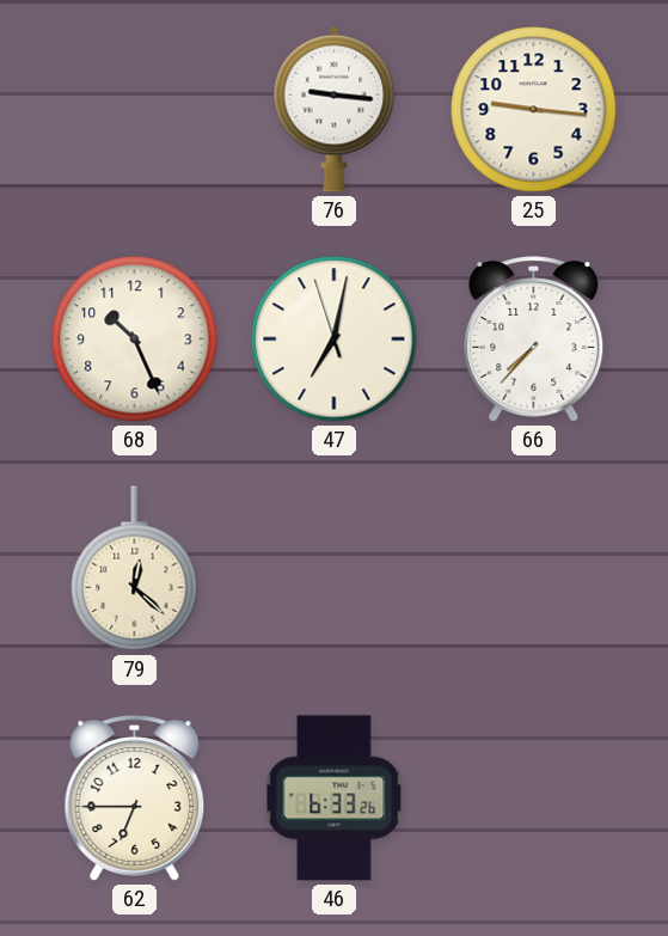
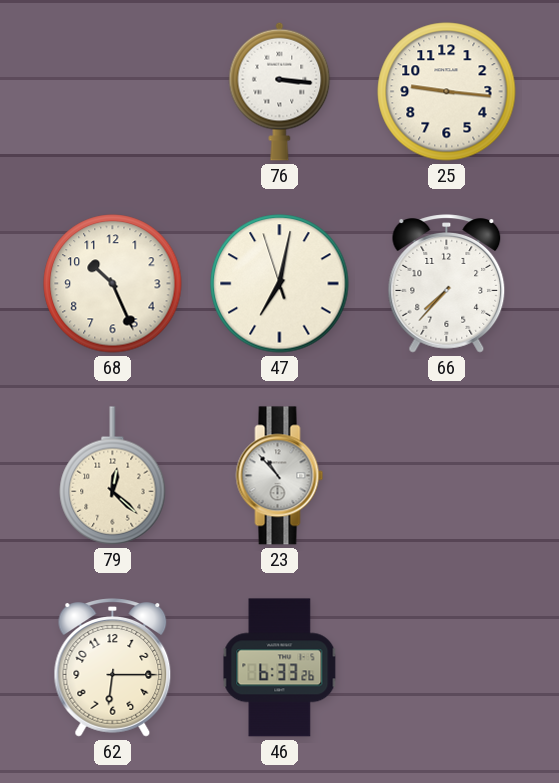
76: 9:16 -> 3:16
23: none -> 10:53
62: 6:45 -> 6:15
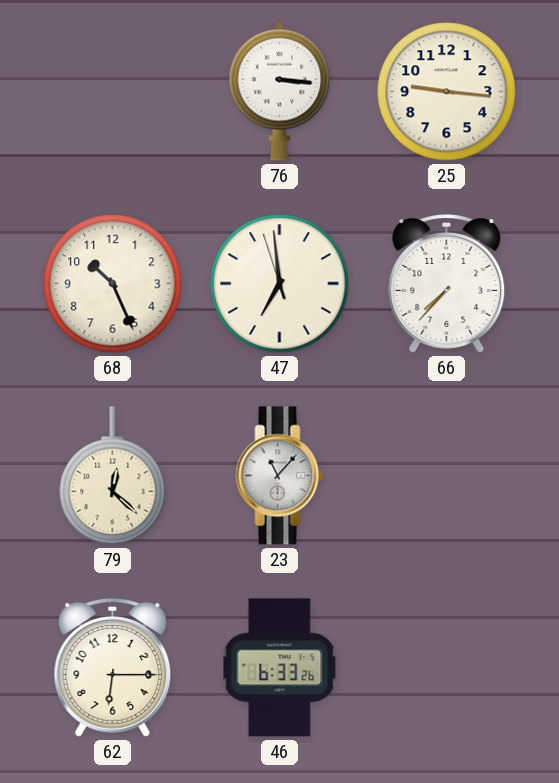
47: 7:01 -> 6:58
23: 10:53 -> 11:07
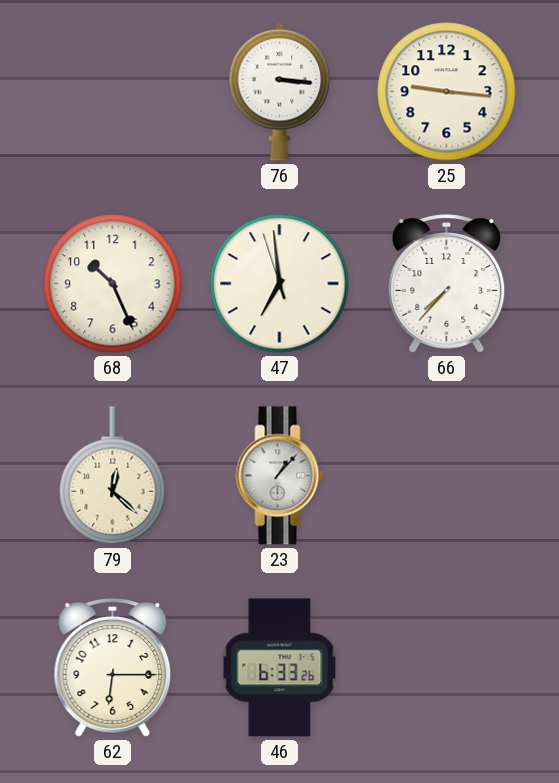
23: 11:07 -> 1:07
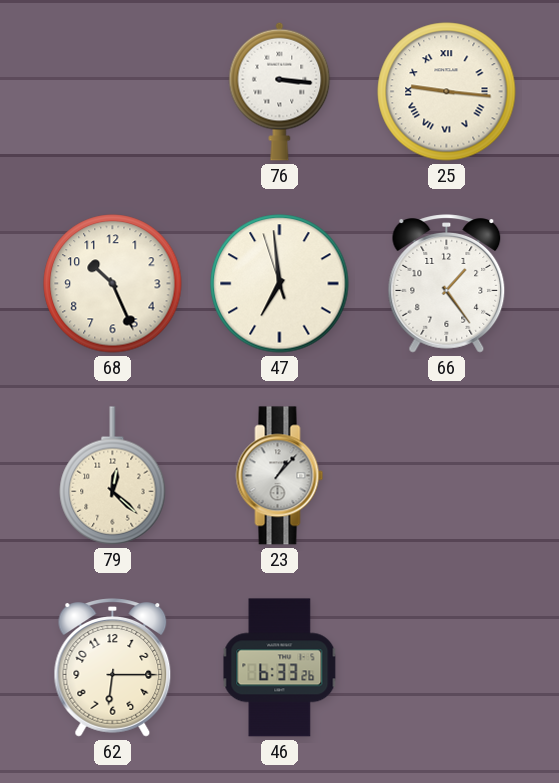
25 numerals: Arabic -> Roman
66: 7:37 -> 1:24
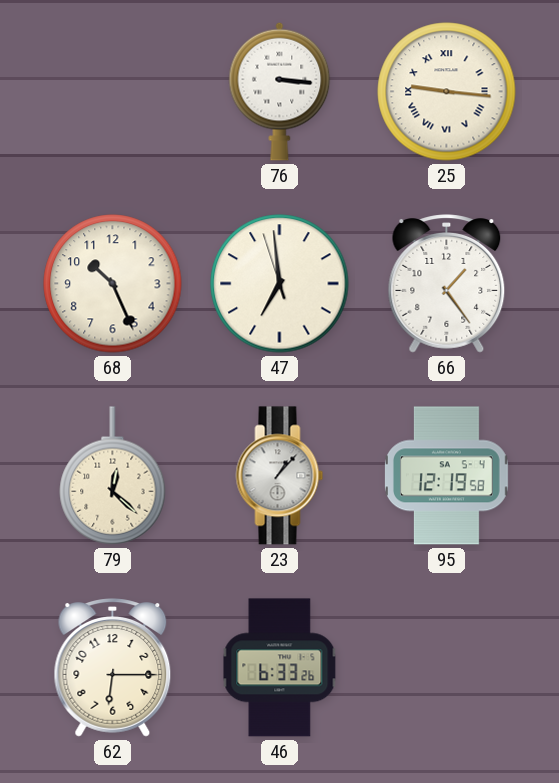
95: none -> 12:19
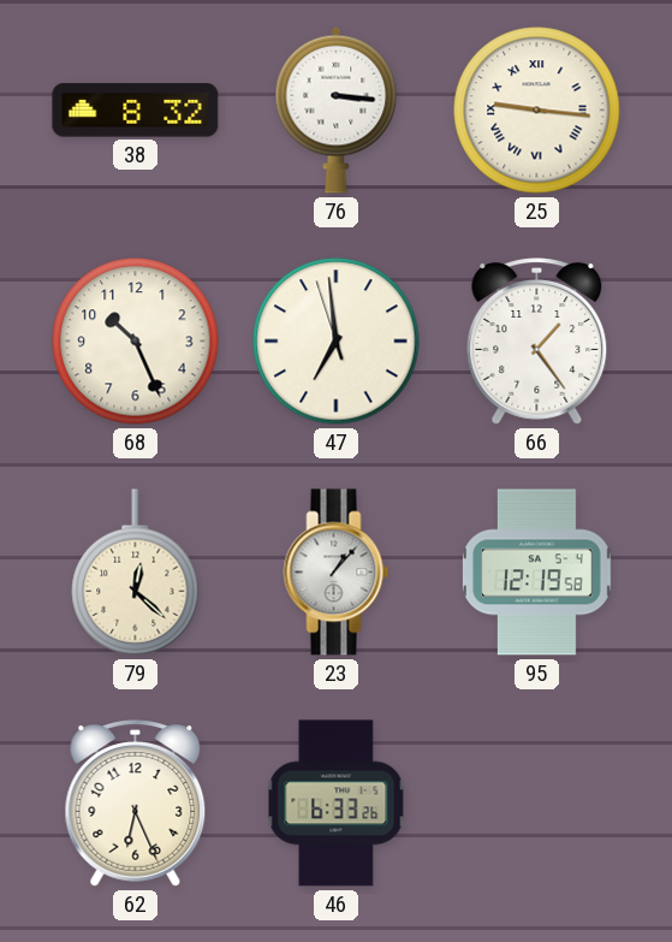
38: none -> 8:32
62: 6:15 -> 6:26
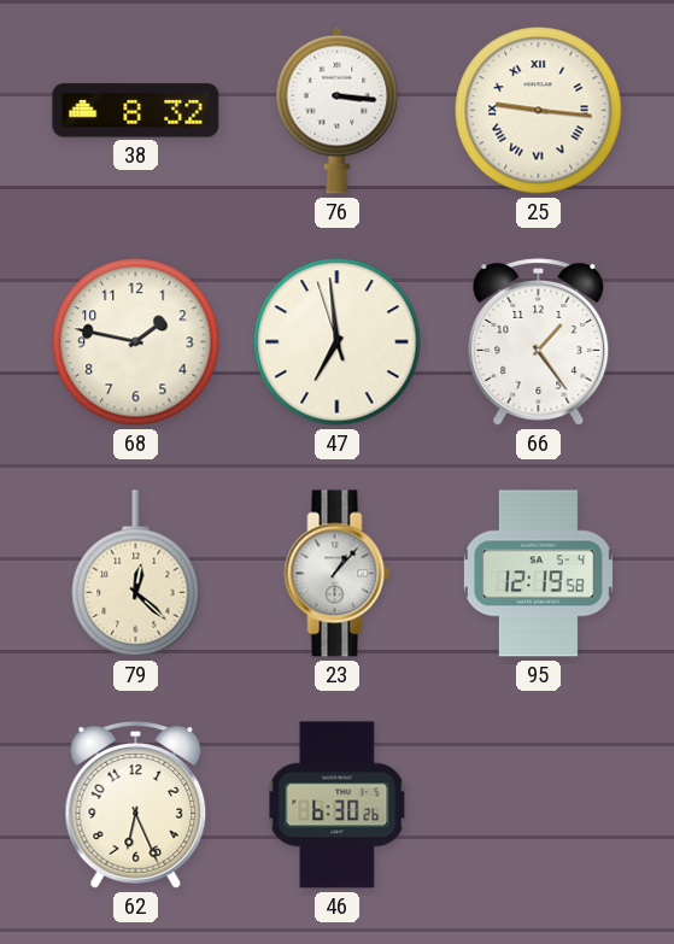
68: 10:26 -> 1:47
46: 6:33 -> 6:30
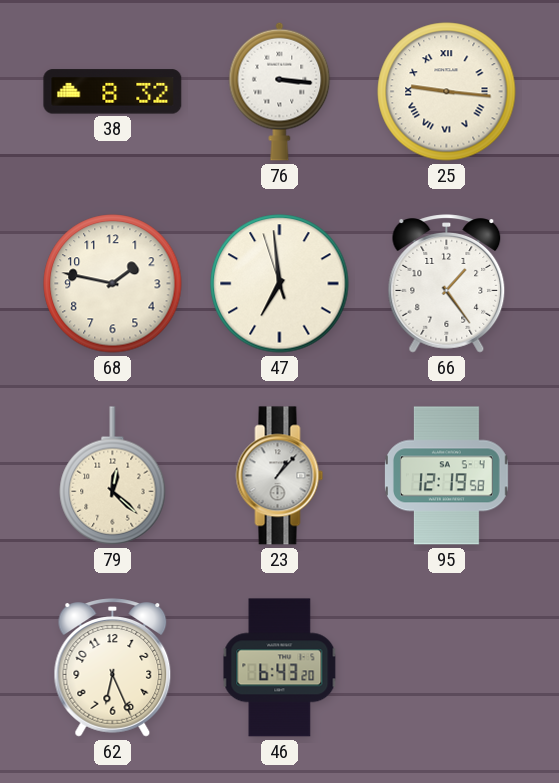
46: 6:30 -> 6:43
